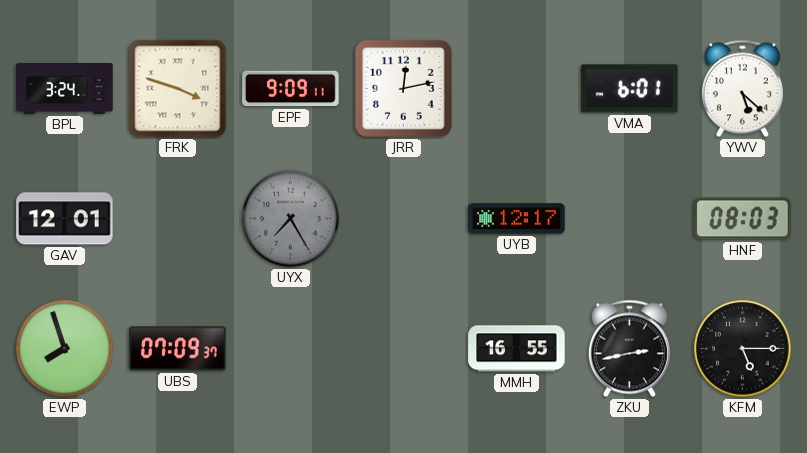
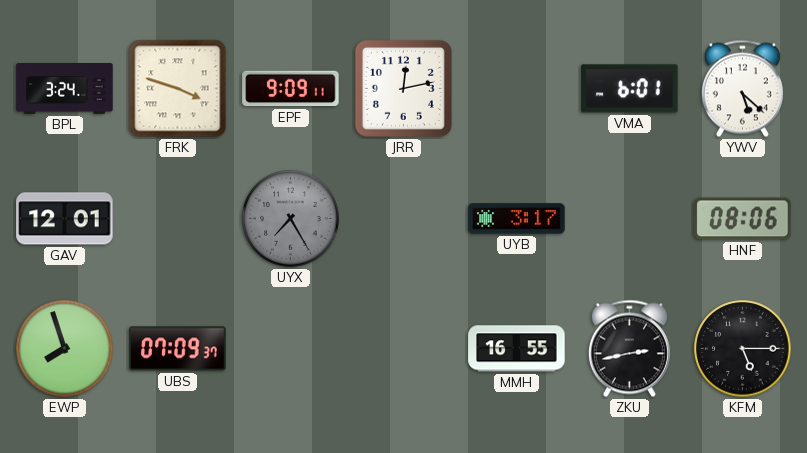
UYB: 12:17 -> 3:17
HNF: 08:03 -> 08:06
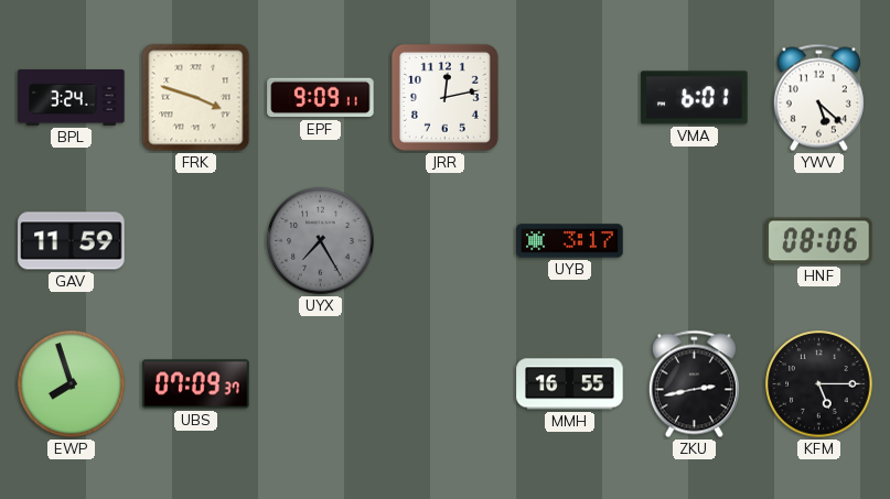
GAV: 12:01 -> 11:59
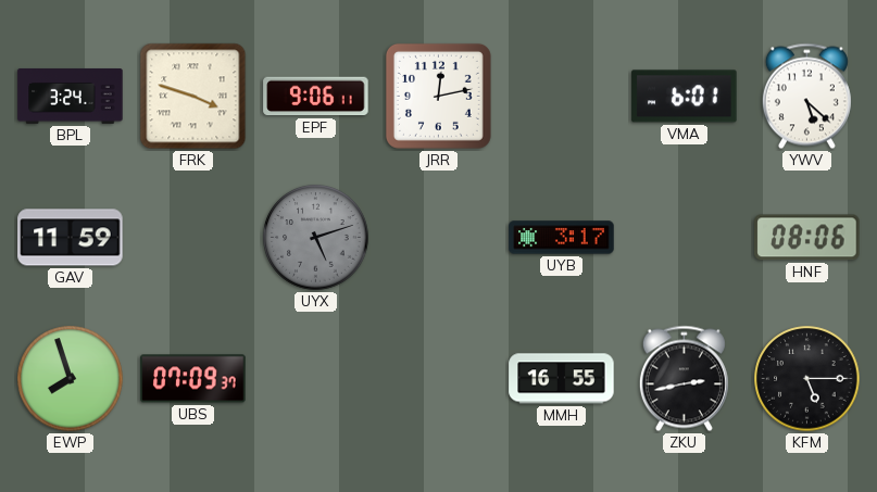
EPF: 9:09 -> 9:06
UYX: 7:25 -> 5:12
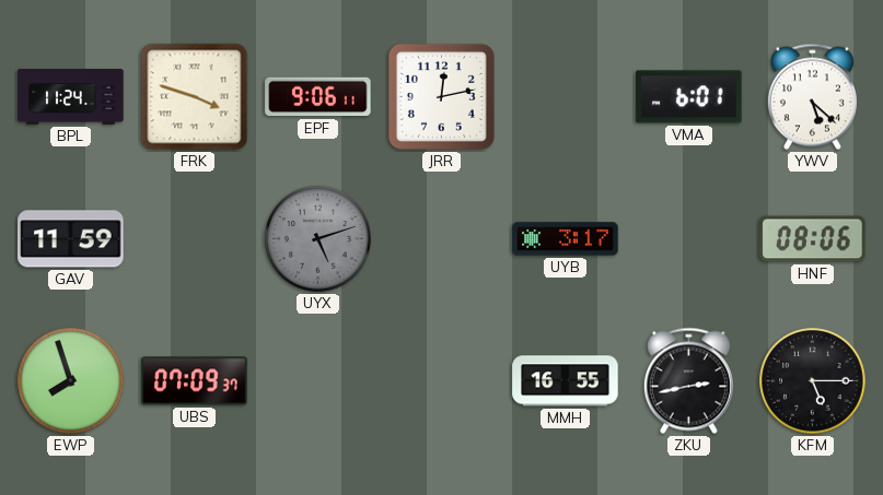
BPL: 3:24 -> 11:24
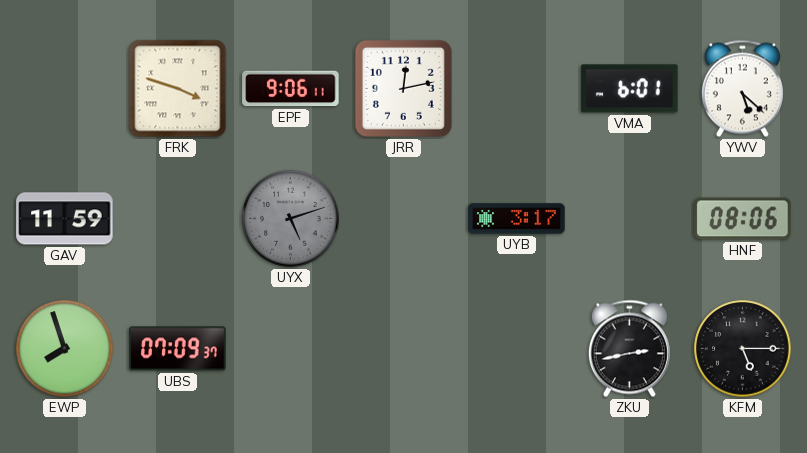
BPL: 11:24 -> none
MMH: 16:55 -> none
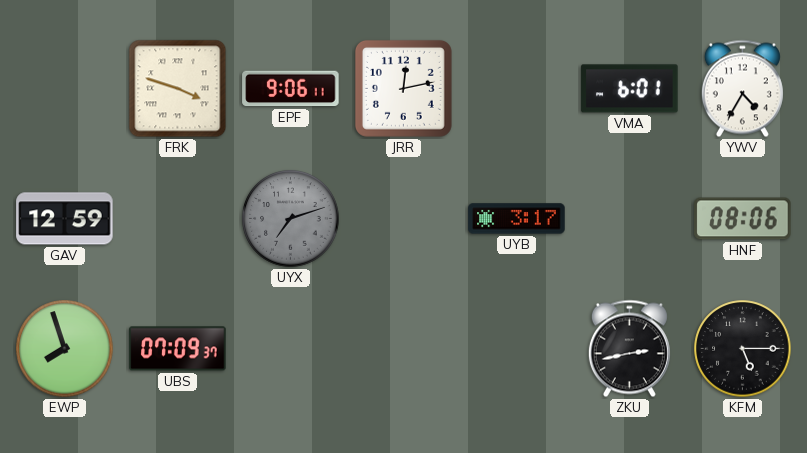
YWV: 5:22 -> 4:35
GAV: 11:59 -> 12:59
UYX: 5:12 -> 7:12
